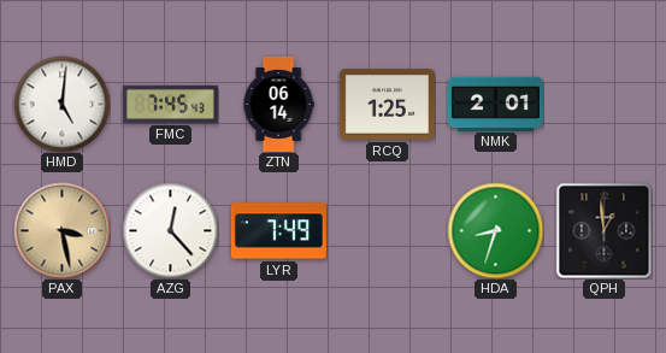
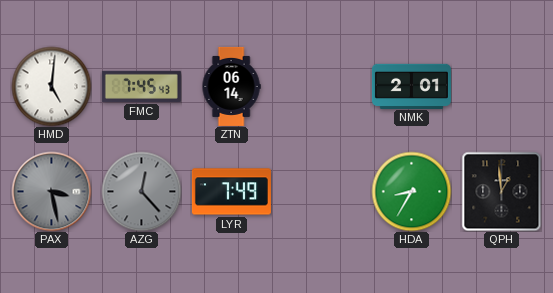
RCQ: 1:25 -> none
PAX dial: champagne -> grey
AZG dial: white -> grey
HDA: 8:33 -> 8:35
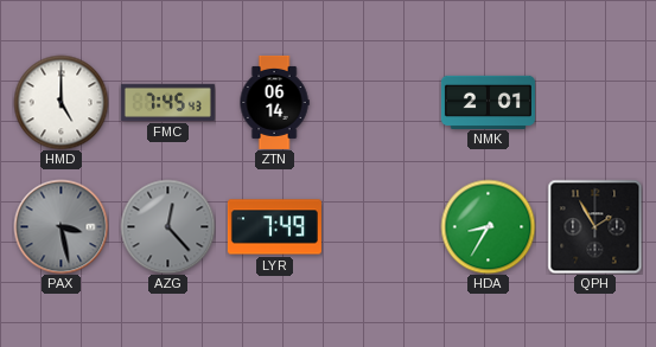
HMD: 5:01 -> 5:00
QPH: 12:59 -> 1:55
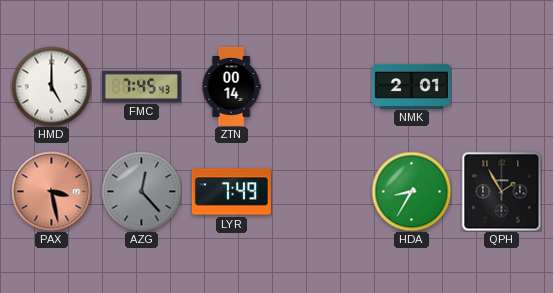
ZTN: 06:14 -> 00:14
PAX dial: grey -> salmon
